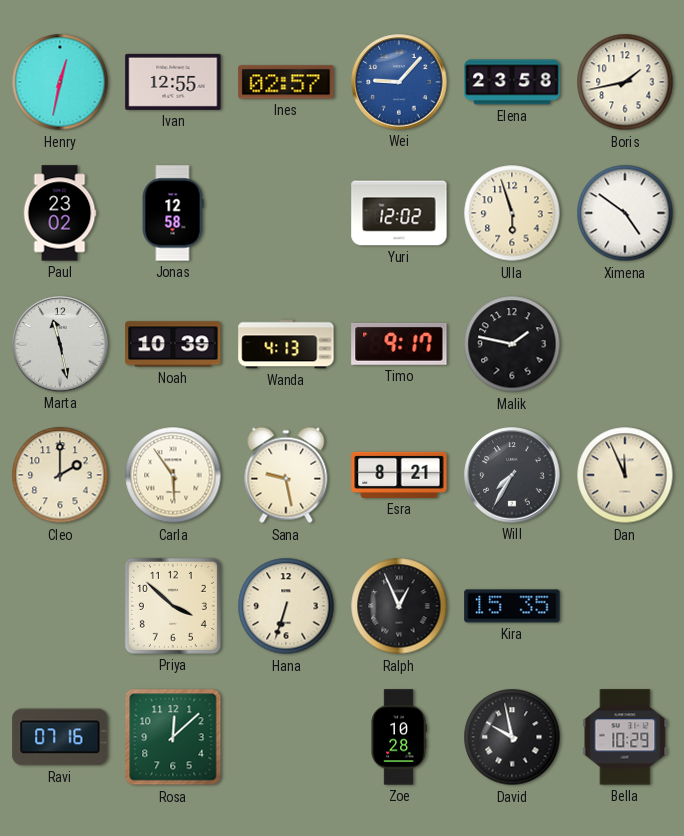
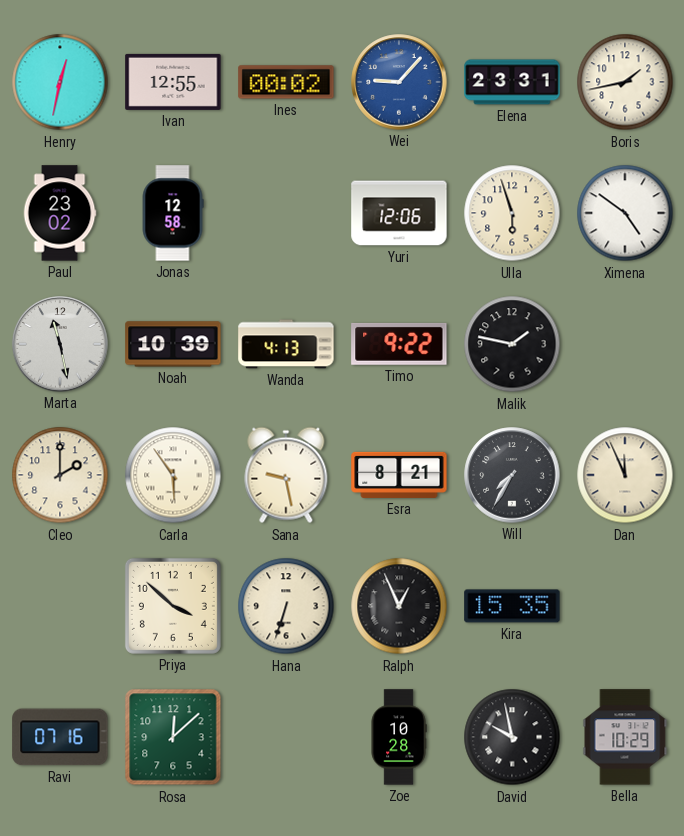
Ines: 02:57 -> 00:02
Elena: 23:58 -> 23:31
Yuri: 12:02 -> 12:06
Timo: 9:17 -> 9:22
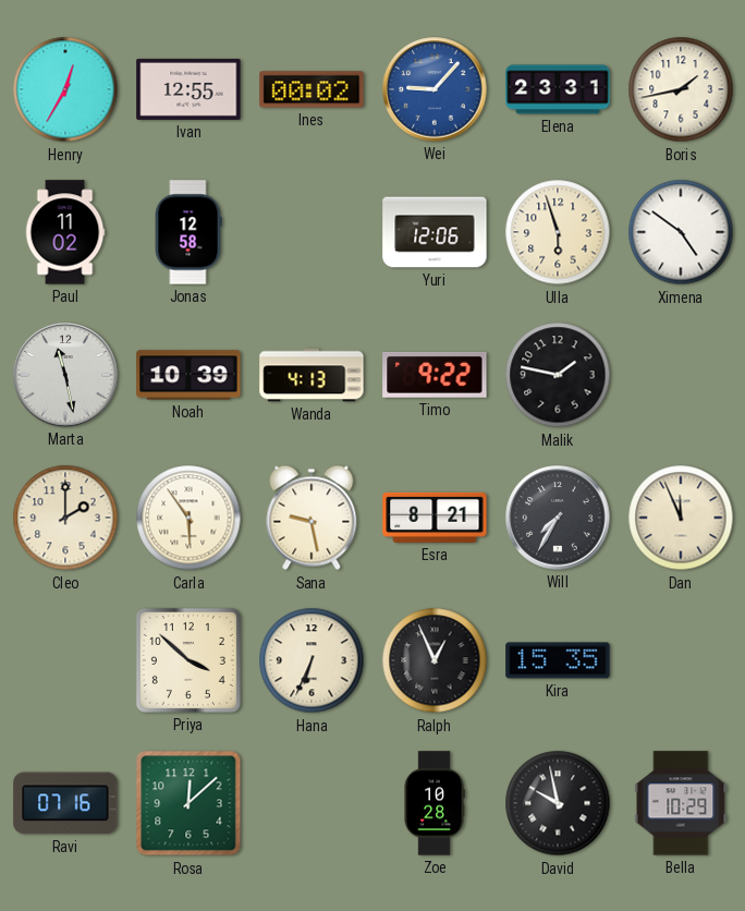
Henry: 12:32 -> 12:35
Paul: 23:02 -> 11:02
Hana: 6:33 -> 6:34
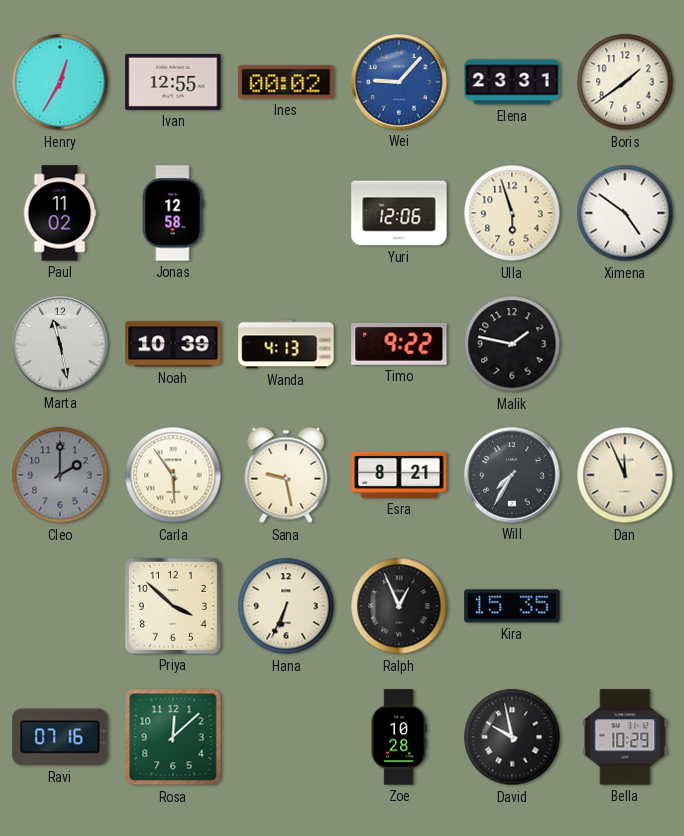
Boris: 1:43 -> 1:39
Cleo dial: cream -> grey
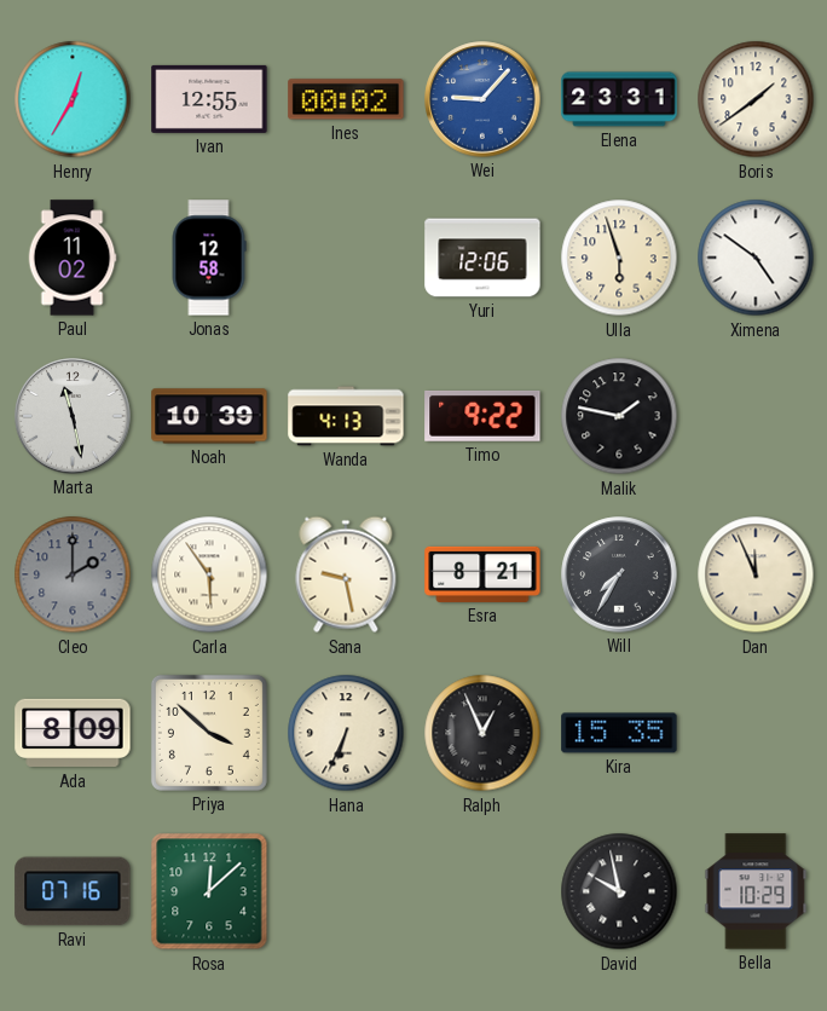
Ada: none -> 8:09
Zoe: 10:28 -> none
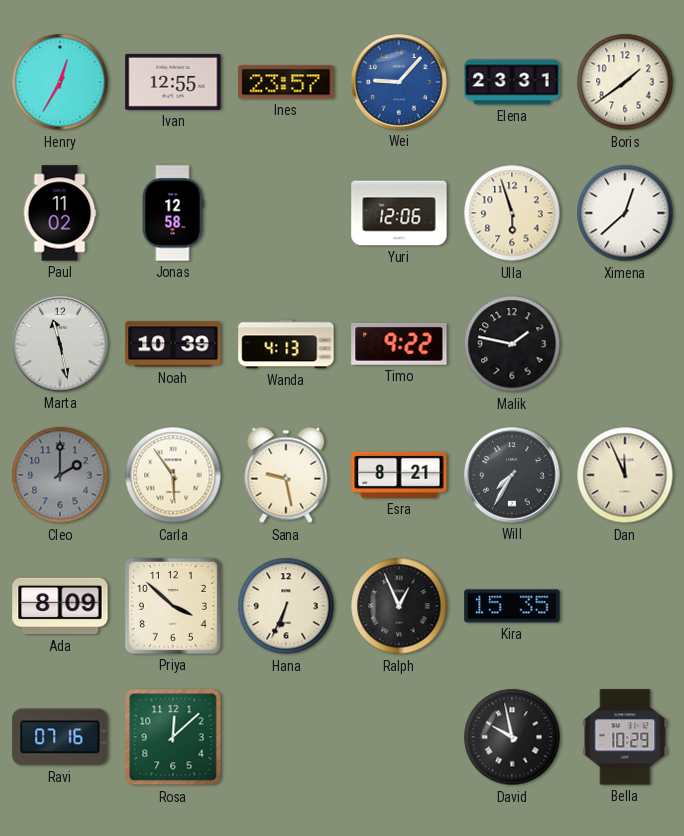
Ines: 00:02 -> 23:57
Ximena: 4:51 -> 12:38
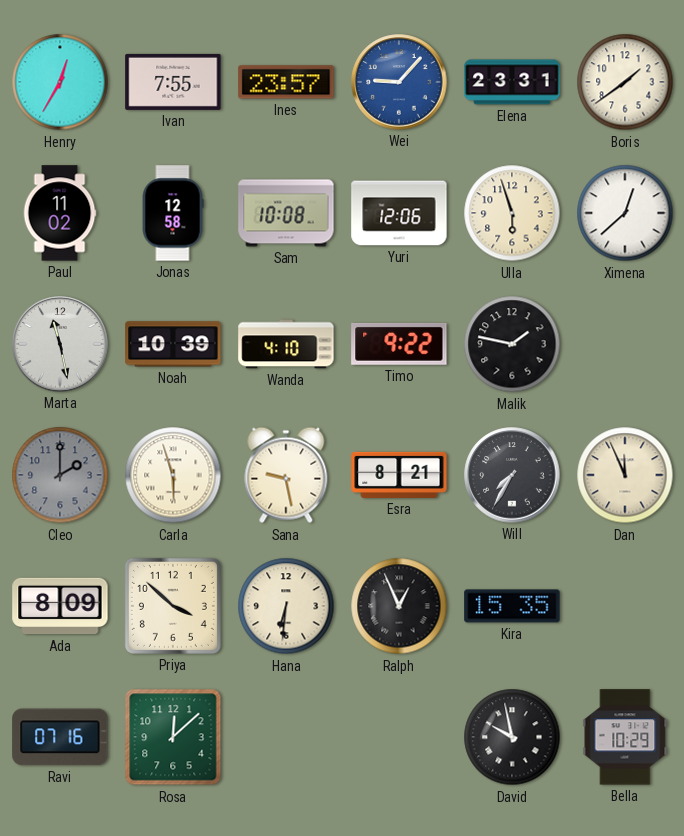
Ivan: 12:55 -> 7:55
Sam: none -> 10:08
Wanda: 4:13 -> 4:10
Carla: 5:54 -> 5:57
Hana: 6:34 -> 6:31
